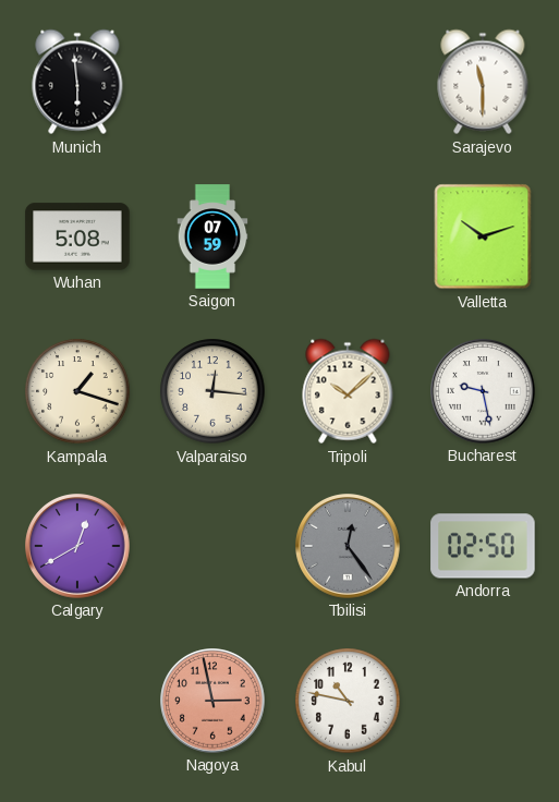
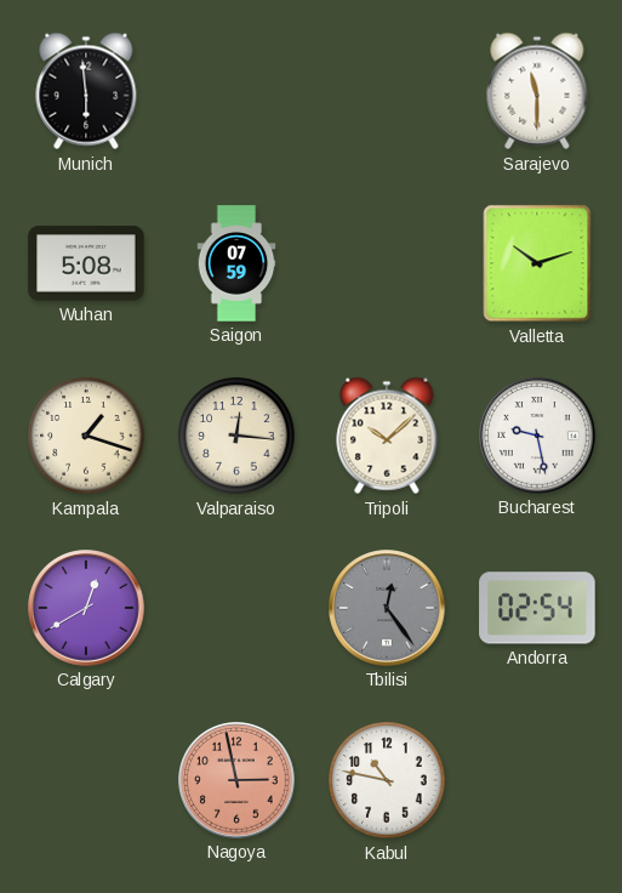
Andorra: 02:50 -> 02:54
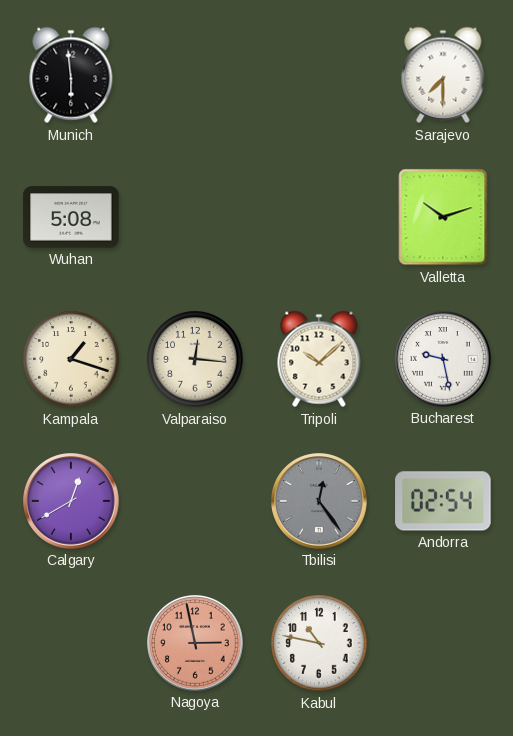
Sarajevo: 11:30 -> 7:30
Saigon: 07:59 -> none
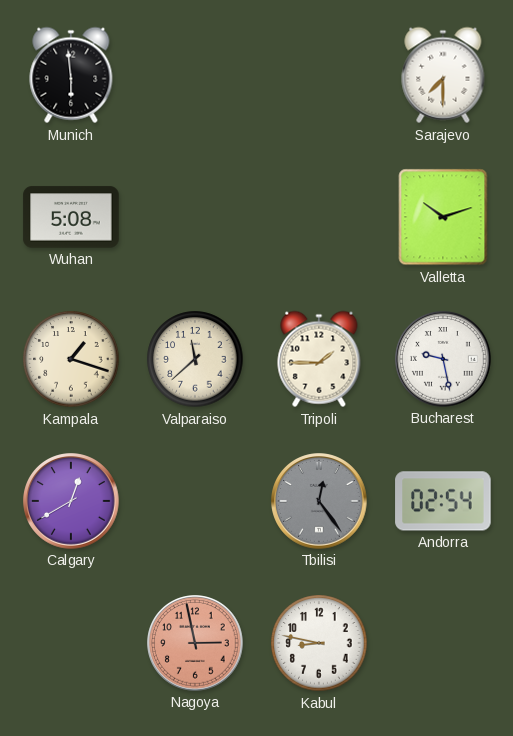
Valparaiso: 12:16 -> 11:38
Tripoli: 10:08 -> 1:45
Kabul: 10:47 -> 8:47
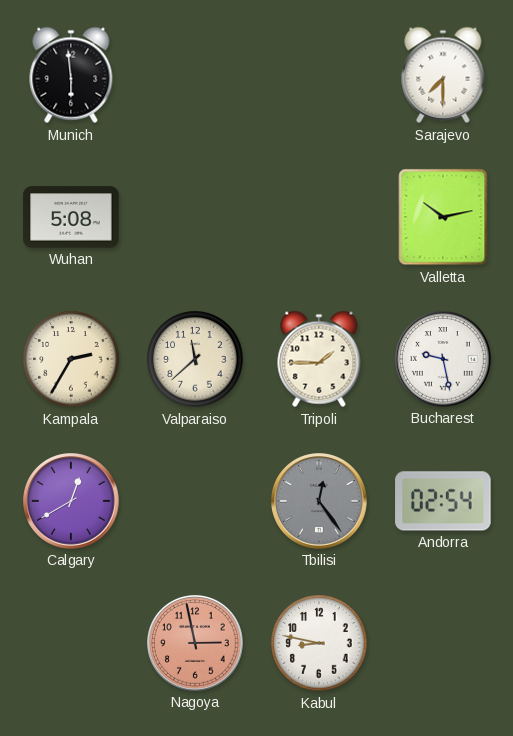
Valletta: 10:12 -> 10:13
Kampala: 1:18 -> 2:35
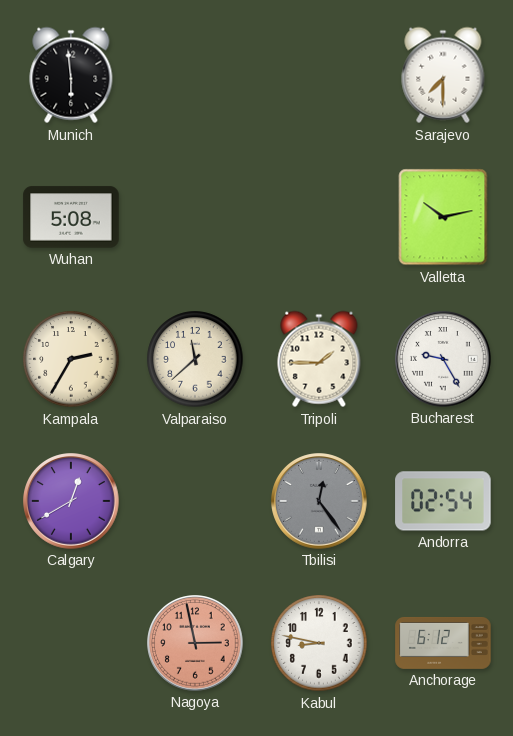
Bucharest: 9:28 -> 9:25
Anchorage: none -> 6:12
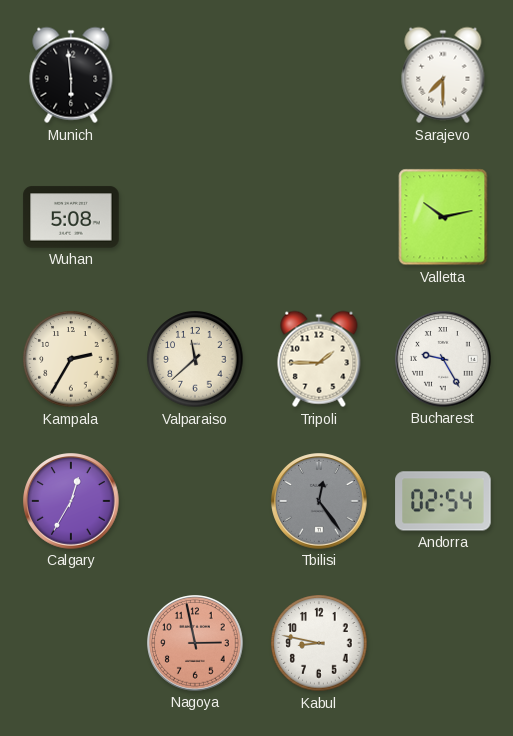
Calgary: 12:40 -> 12:35
Anchorage: 6:12 -> none
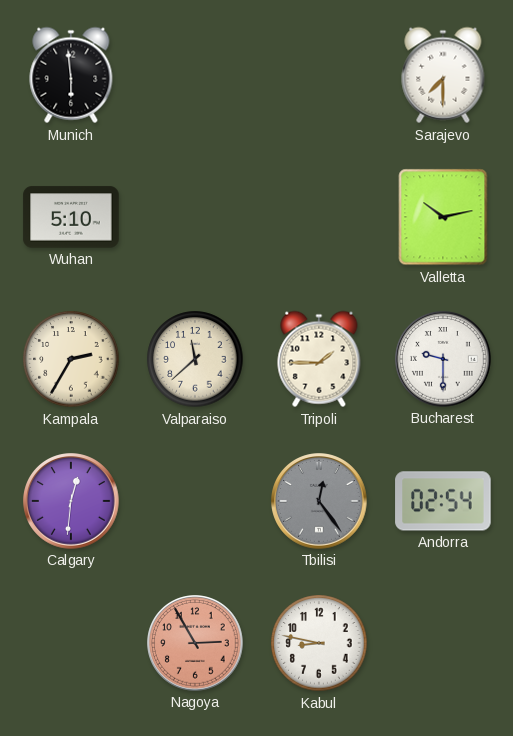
Wuhan: 5:08 -> 5:10
Bucharest: 9:25 -> 9:30
Calgary: 12:35 -> 12:31
Nagoya: 2:58 -> 2:55
